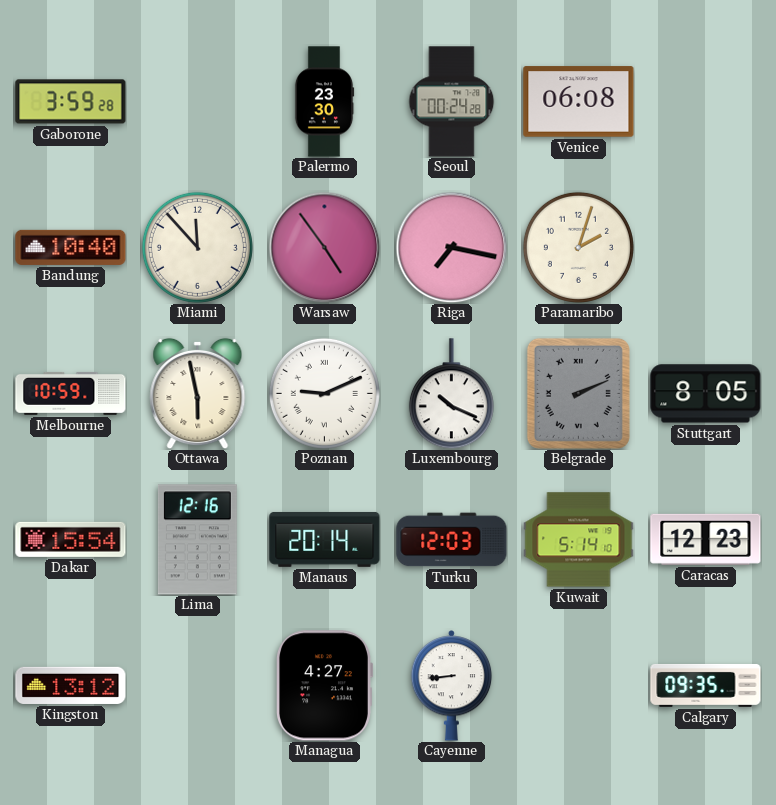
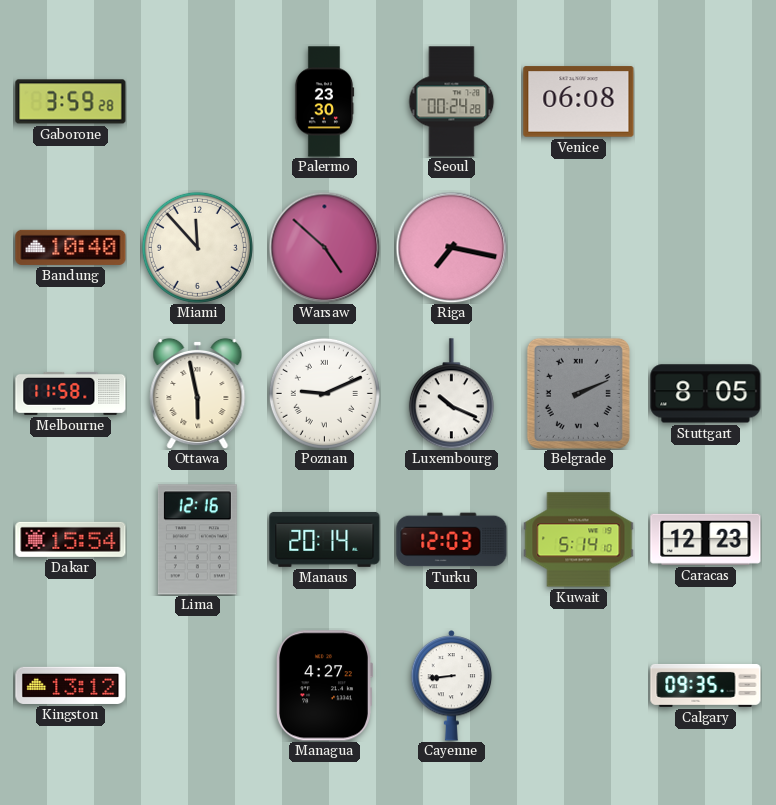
Warsaw: 4:54 -> 4:52
Paramaribo: 2:03 -> none
Melbourne: 10:59 -> 11:58
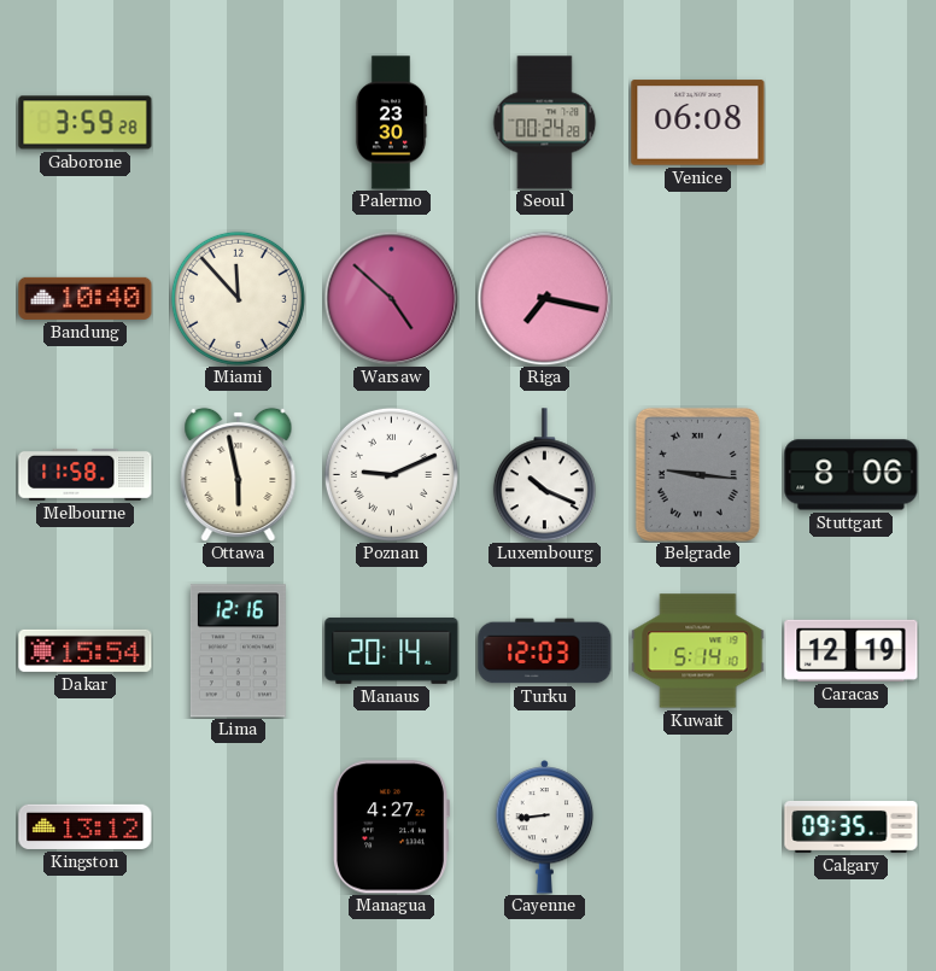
Belgrade: 2:11 -> 9:16
Stuttgart: 8:05 -> 8:06
Caracas: 12:23 -> 12:19
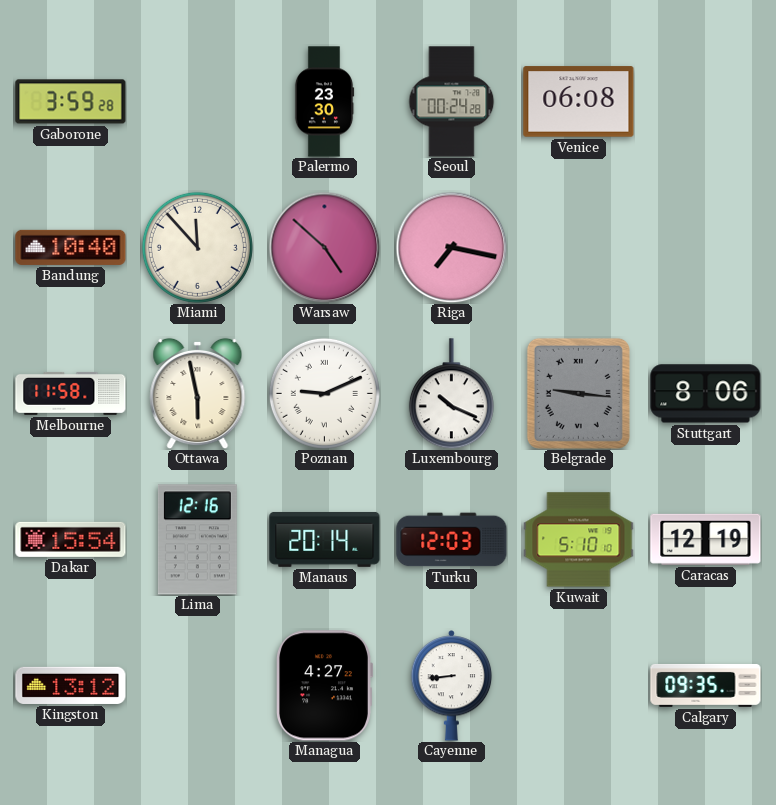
Kuwait: 5:14 -> 5:10
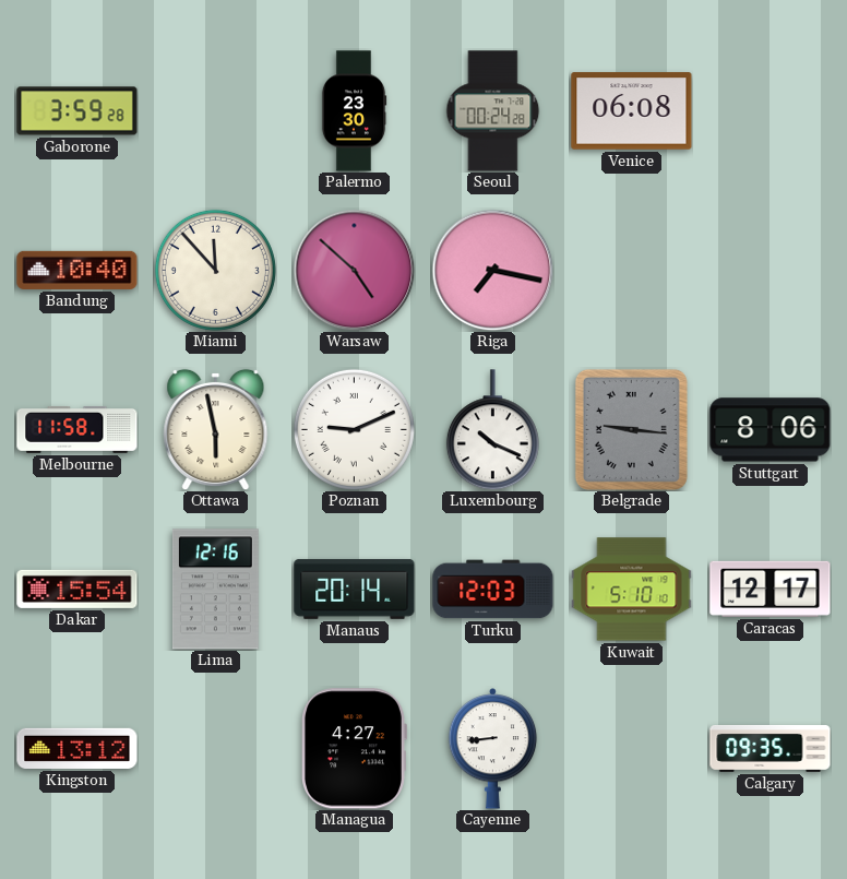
Caracas: 12:19 -> 12:17
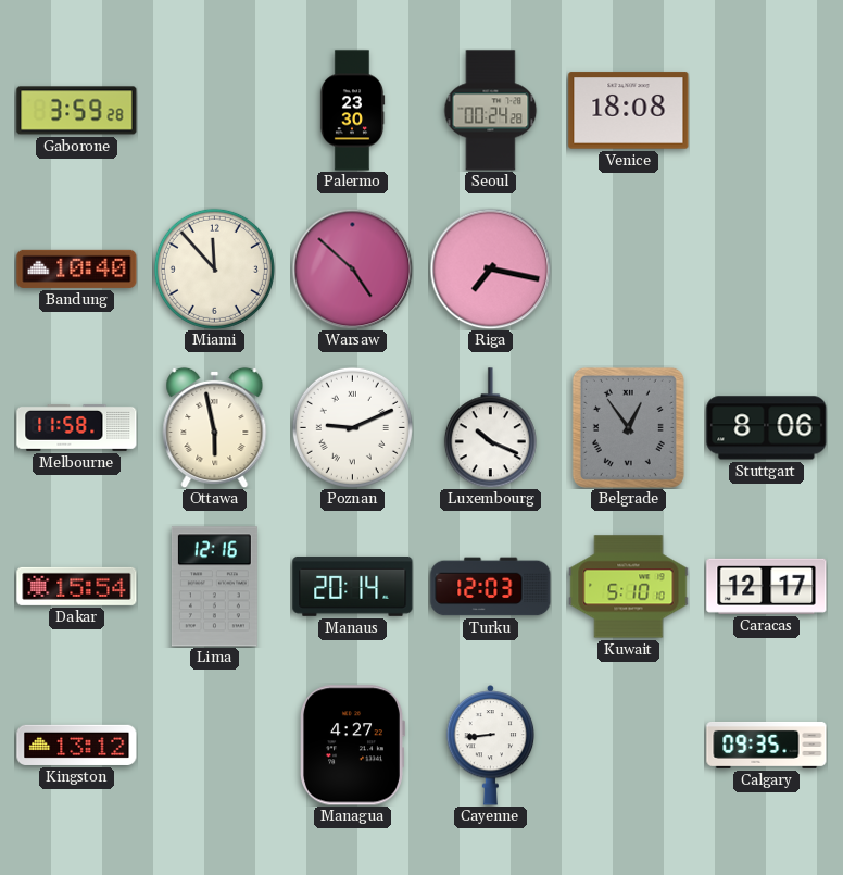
Venice: 06:08 -> 18:08
Belgrade: 9:16 -> 12:54
